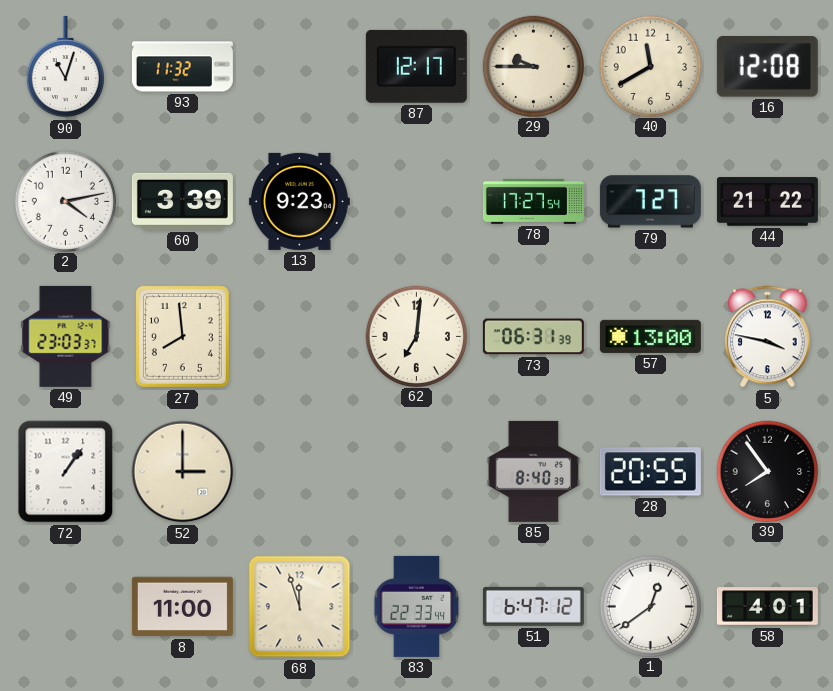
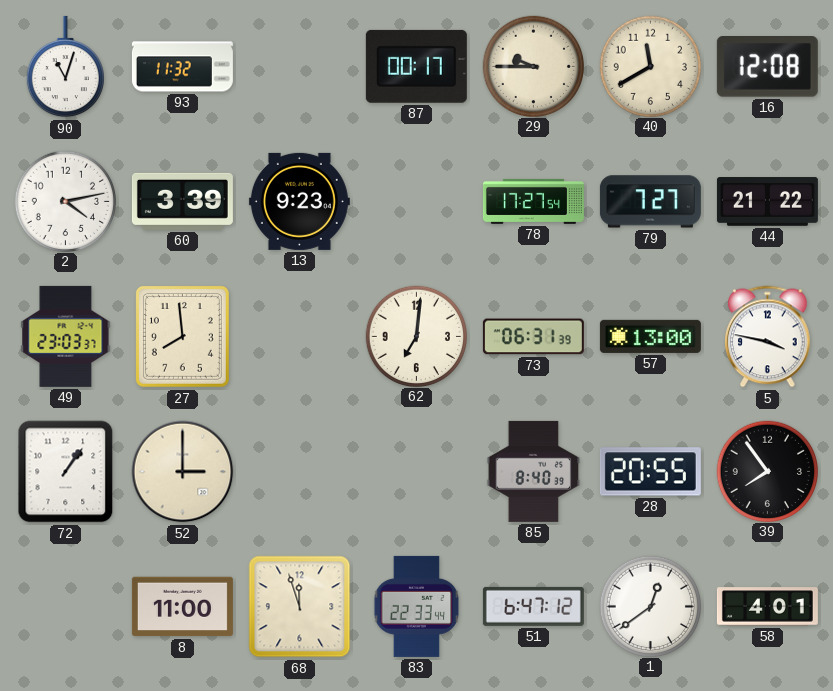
87: 12:17 -> 00:17
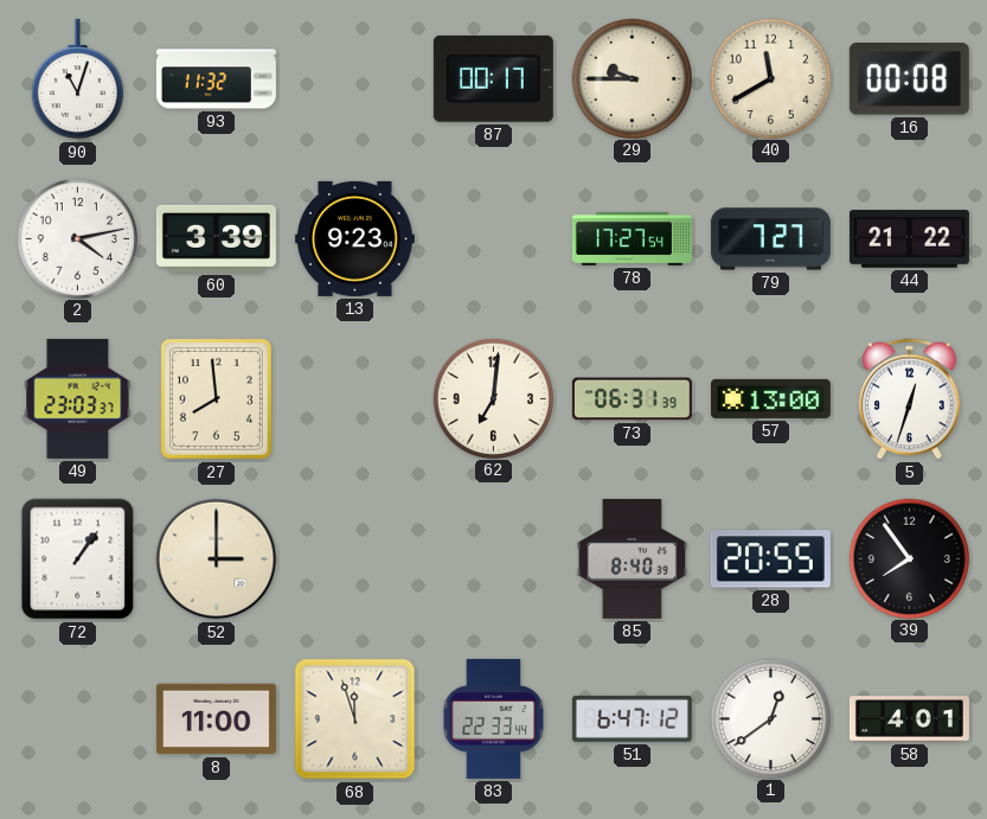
16: 12:08 -> 00:08
5: 3:47 -> 12:33
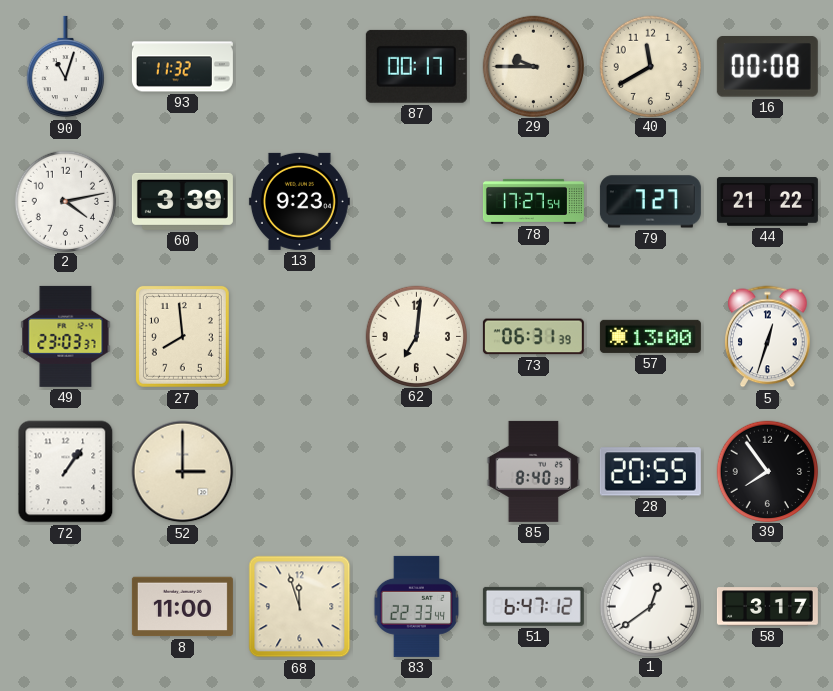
58: 4:01 -> 3:17
